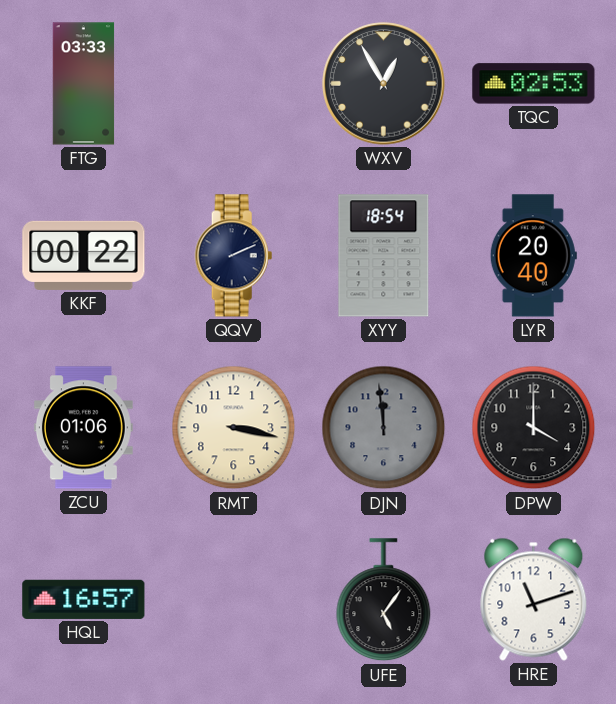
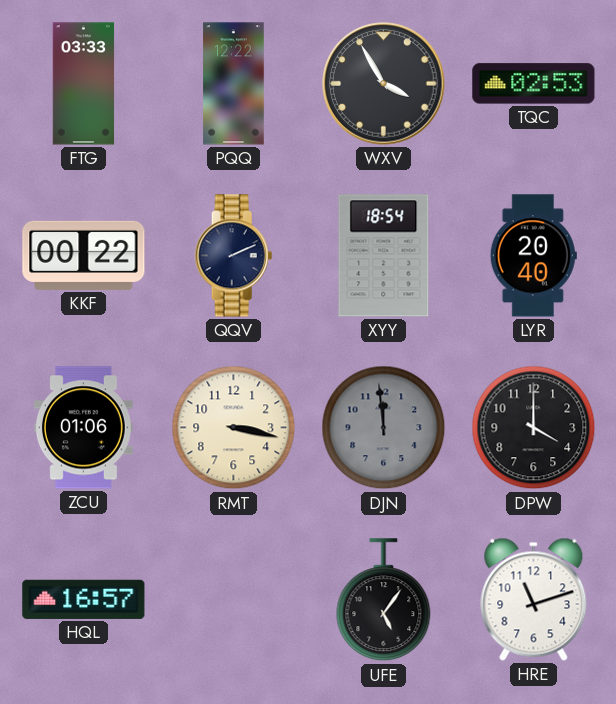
PQQ: none -> 12:22
WXV: 12:55 -> 3:55
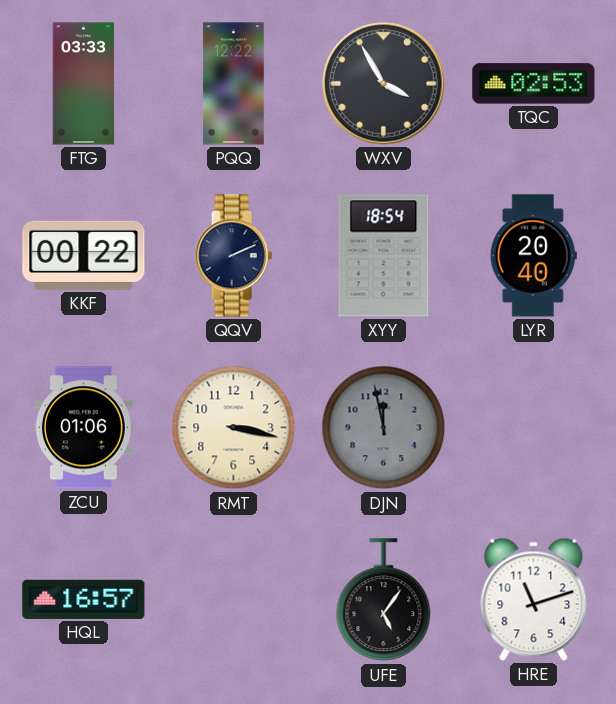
DJN: 11:59 -> 11:58
DPW: 4:00 -> none
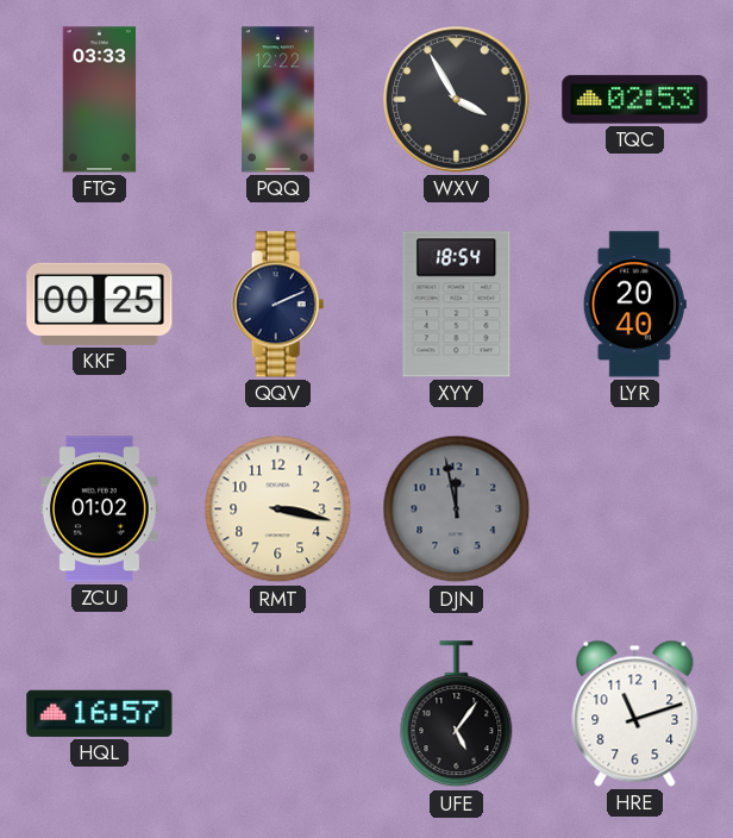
KKF: 00:22 -> 00:25
ZCU: 01:06 -> 01:02
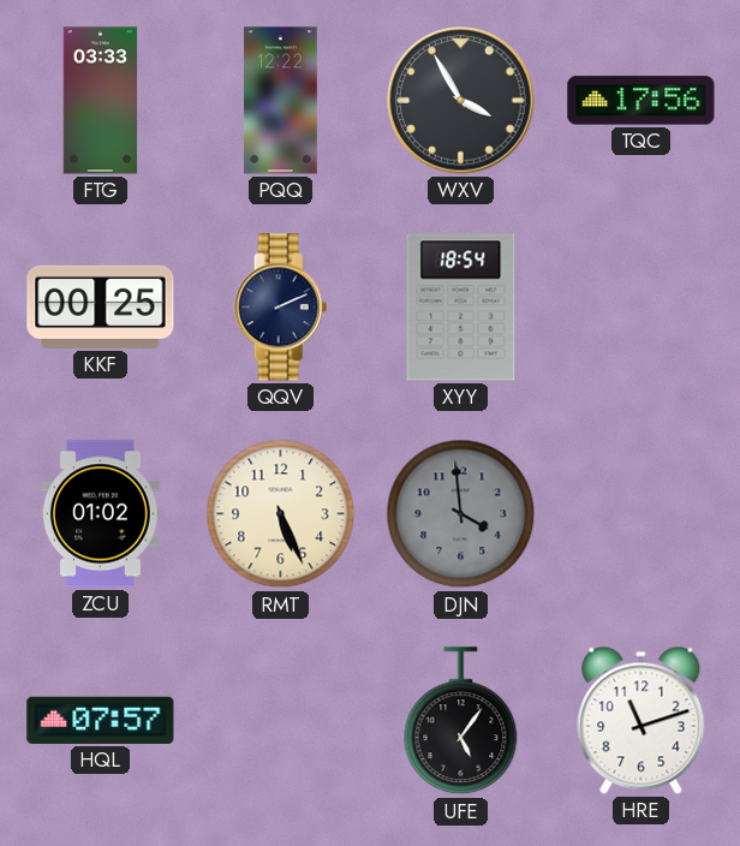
TQC: 02:53 -> 17:56
LYR: 20:40 -> none
RMT: 3:17 -> 5:26
DJN: 11:58 -> 3:59
HQL: 16:57 -> 07:57
